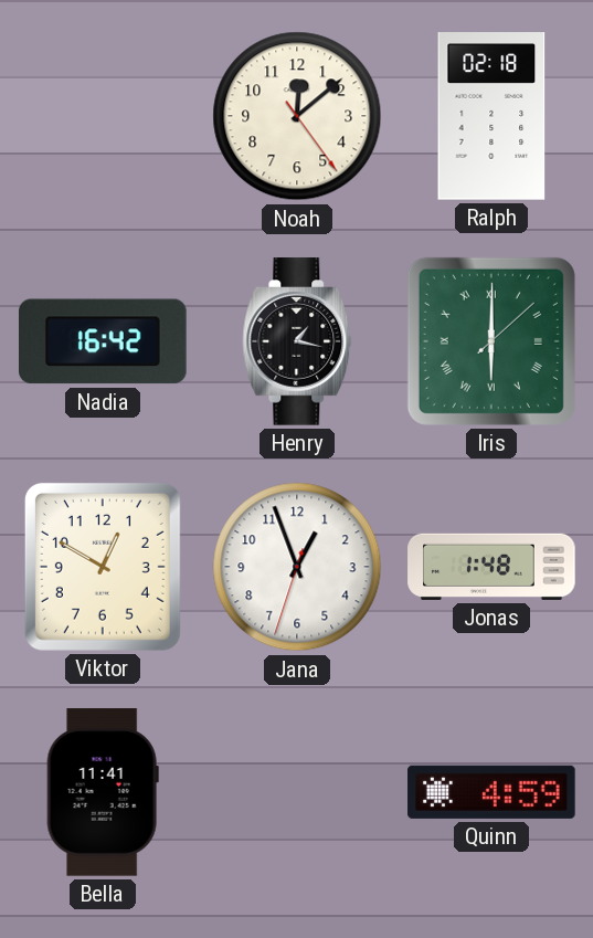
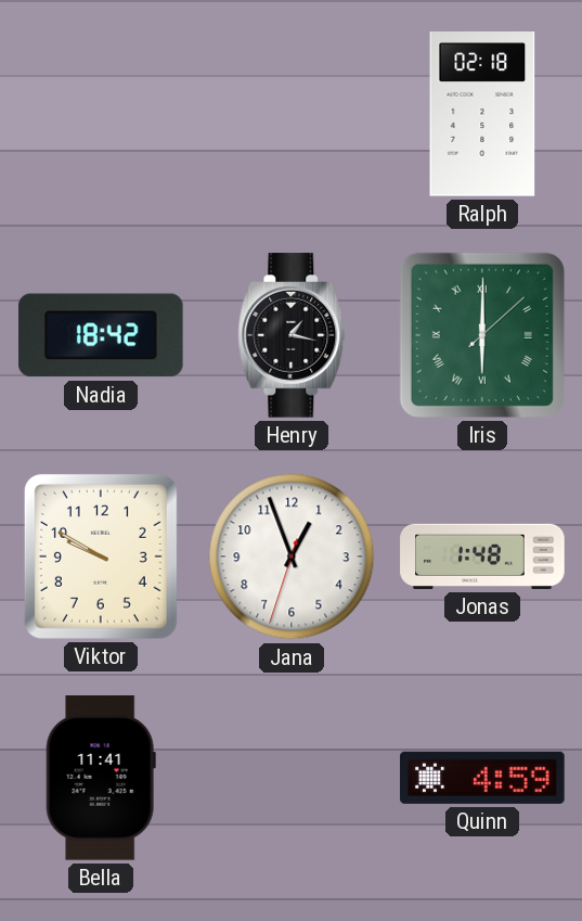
Noah: 12:08 -> none
Nadia: 16:42 -> 18:42
Viktor: 12:50 -> 9:50
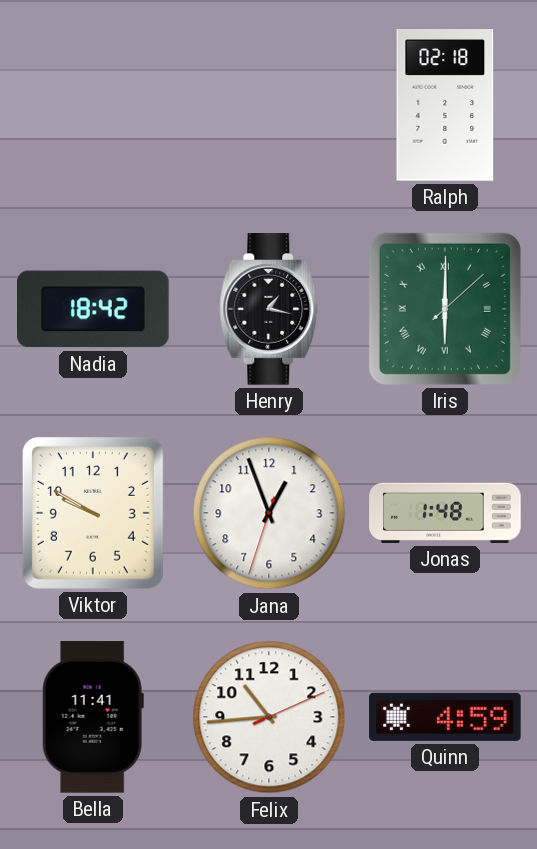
Felix: none -> 10:44
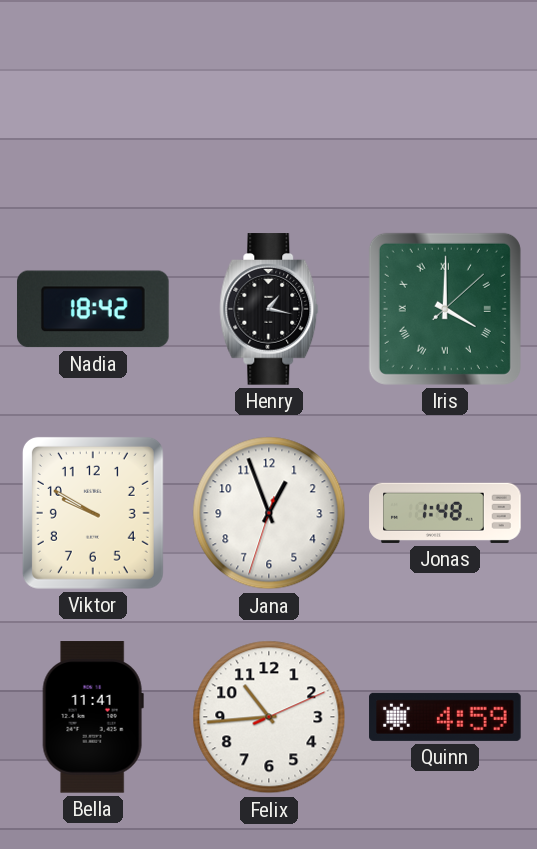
Ralph: 02:18 -> none
Iris: 6:00 -> 4:00
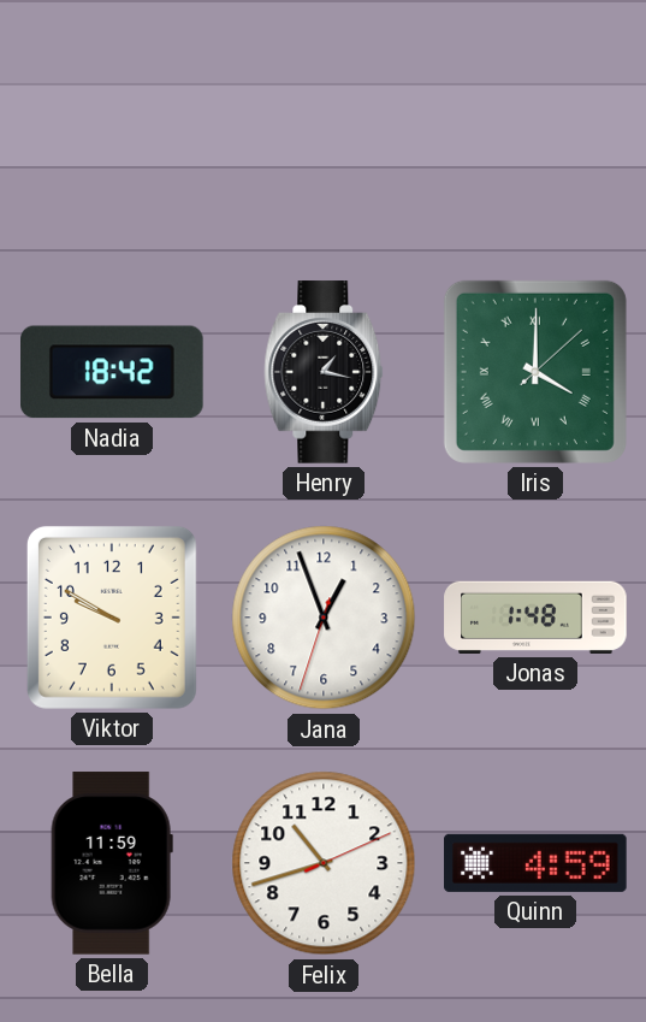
Bella: 11:41 -> 11:59
Felix: 10:44 -> 10:42
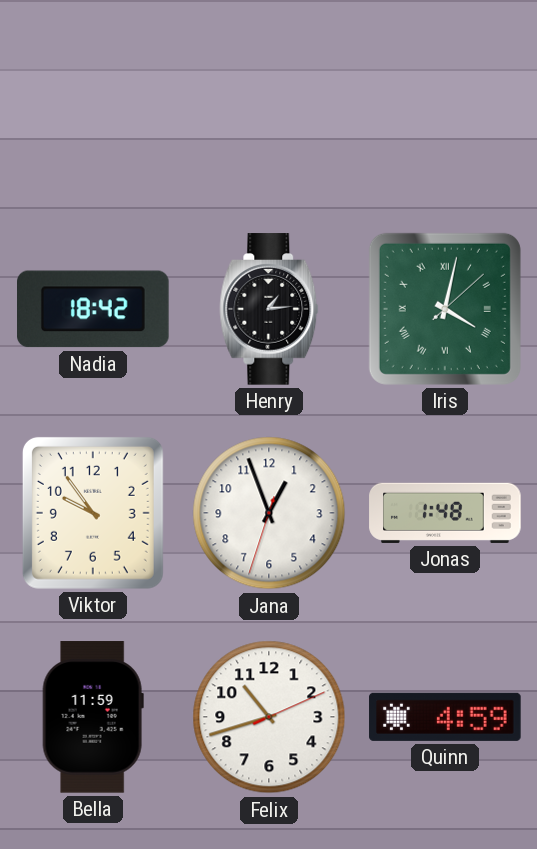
Henry: 1:17 -> 1:14
Iris: 4:00 -> 4:02
Viktor: 9:50 -> 9:54
